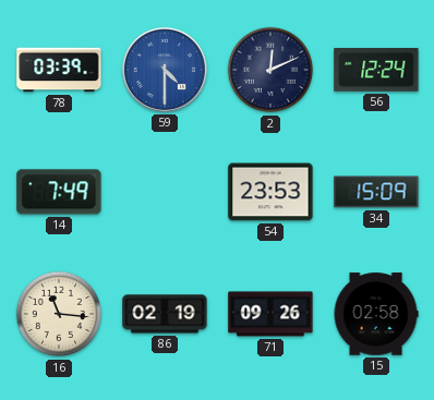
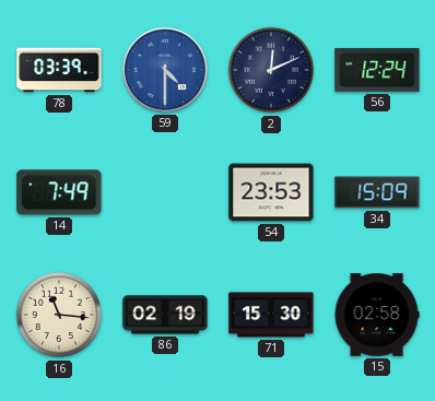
71: 09:26 -> 15:30
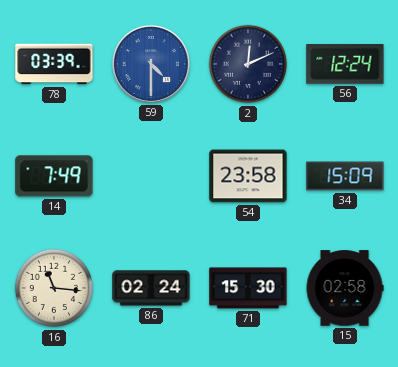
54: 23:53 -> 23:58
86: 02:19 -> 02:24
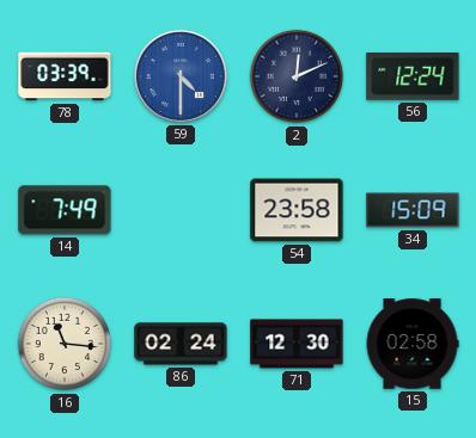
71: 15:30 -> 12:30
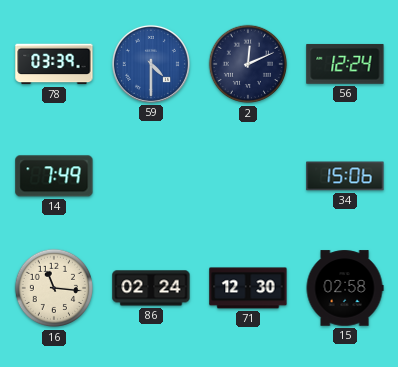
54: 23:58 -> none
34: 15:09 -> 15:06
